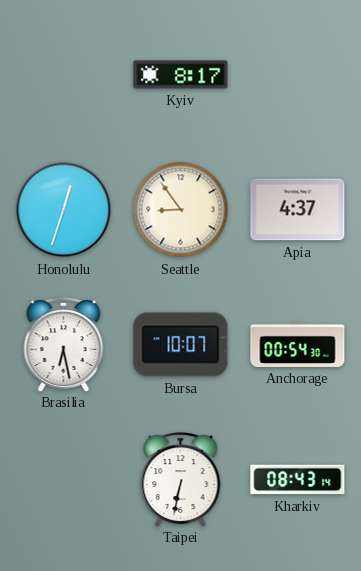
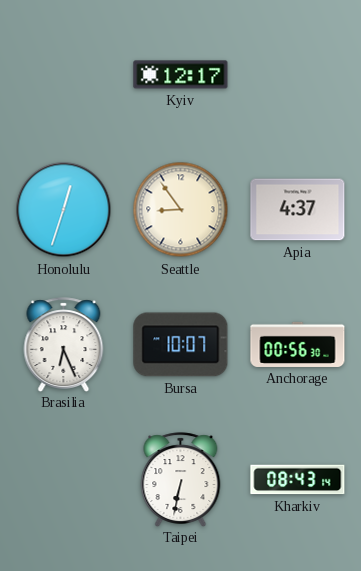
Kyiv: 8:17 -> 12:17
Brasilia: 6:28 -> 6:26
Anchorage: 00:54 -> 00:56
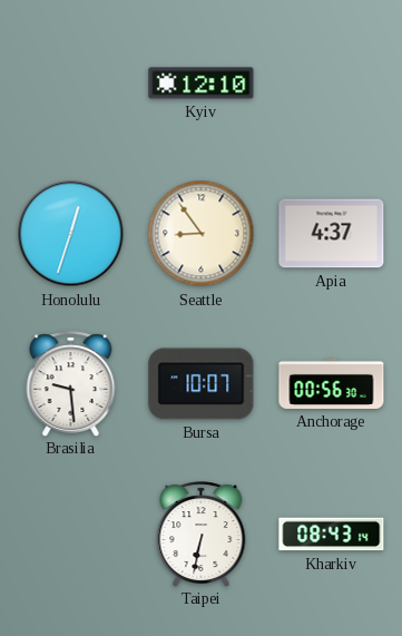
Kyiv: 12:17 -> 12:10
Brasilia: 6:26 -> 9:29
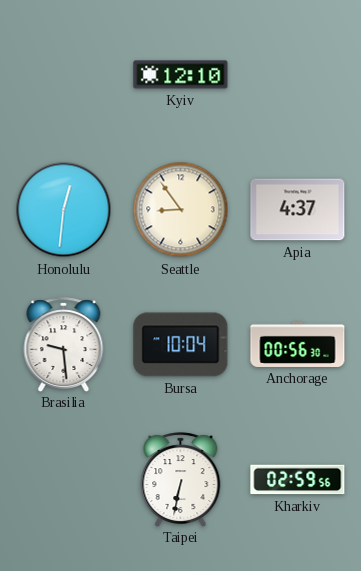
Honolulu: 12:33 -> 12:31
Bursa: 10:07 -> 10:04
Kharkiv: 08:43 -> 02:59
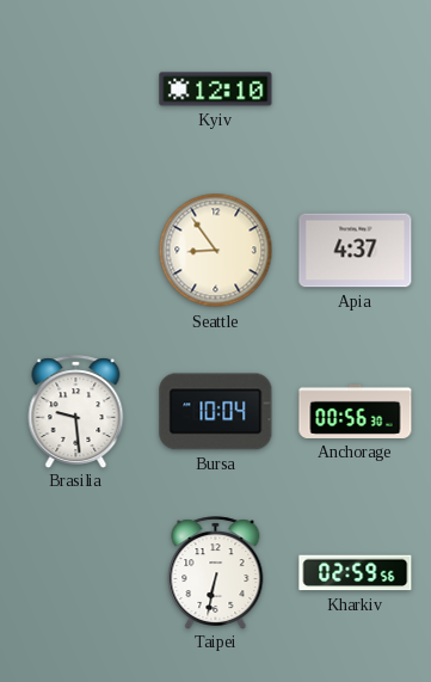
Honolulu: 12:31 -> none
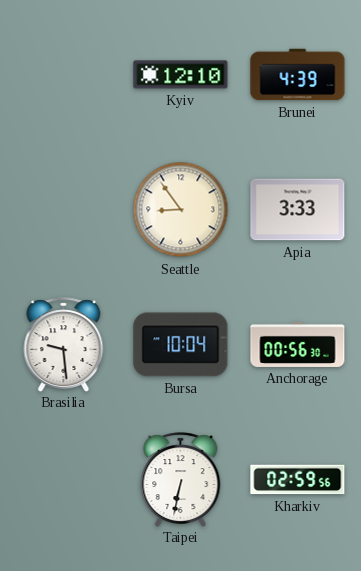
Brunei: none -> 4:39
Apia: 4:37 -> 3:33
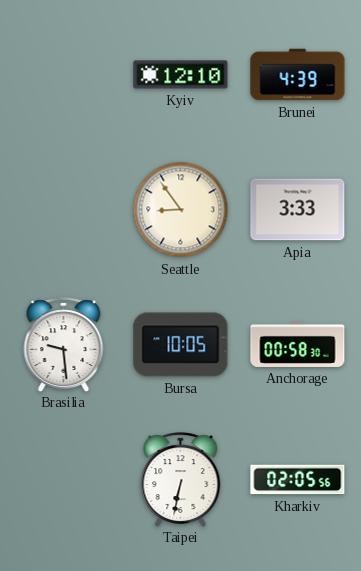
Bursa: 10:04 -> 10:05
Anchorage: 00:56 -> 00:58
Kharkiv: 02:59 -> 02:05
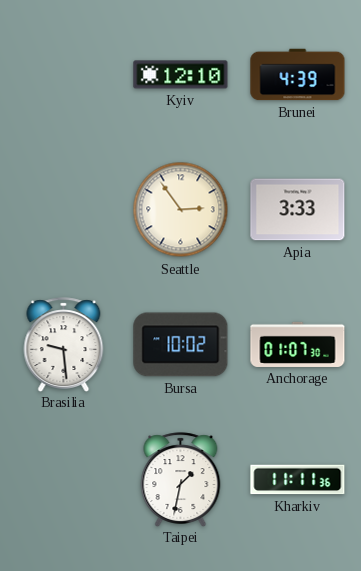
Seattle: 8:54 -> 2:54
Bursa: 10:05 -> 10:02
Anchorage: 00:58 -> 01:07
Taipei: 6:32 -> 1:32
Kharkiv: 02:05 -> 11:11
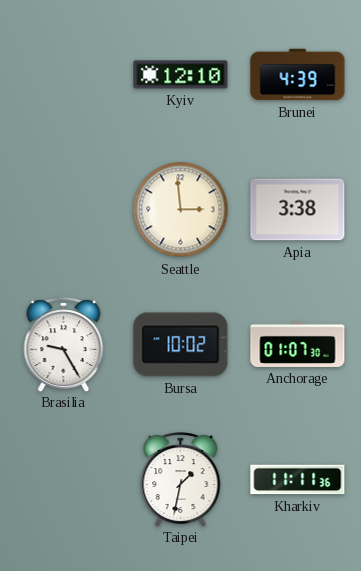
Seattle: 2:54 -> 2:59
Apia: 3:33 -> 3:38
Brasilia: 9:29 -> 9:25
